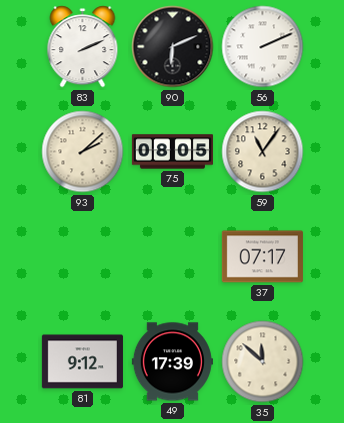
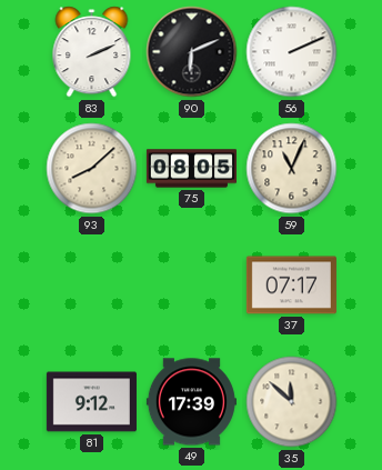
93: 2:08 -> 8:08
59: 11:06 -> 11:04
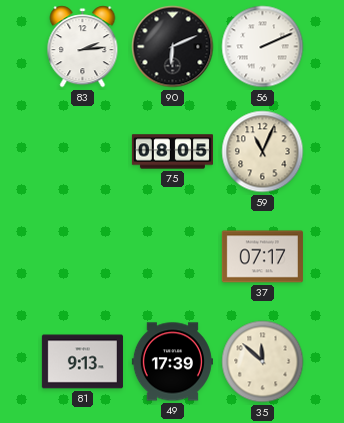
83: 2:11 -> 2:14
93: 8:08 -> none
81: 9:12 -> 9:13
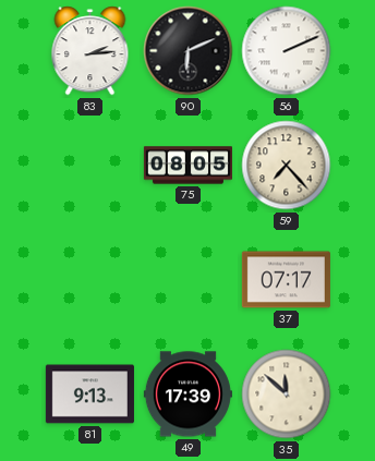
59: 11:04 -> 7:23
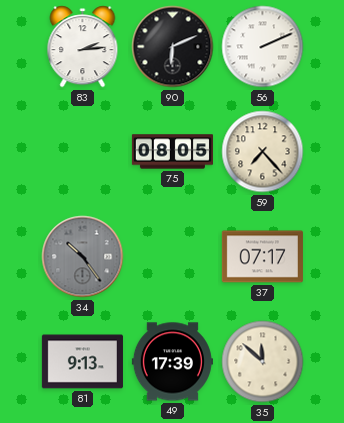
34: none -> 10:24
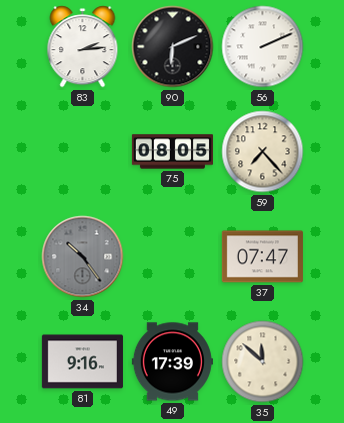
37: 07:17 -> 07:47
81: 9:13 -> 9:16
